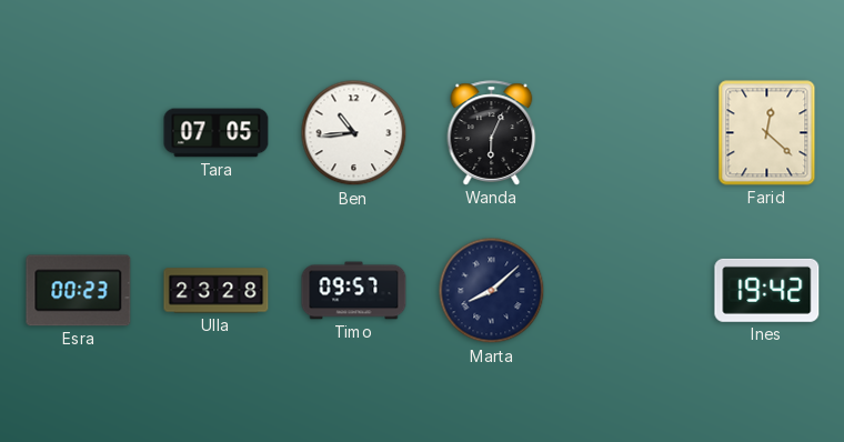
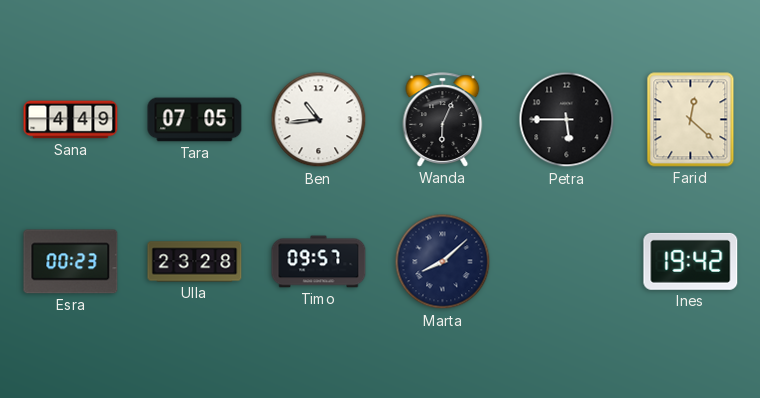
Sana: none -> 4:49
Petra: none -> 5:45
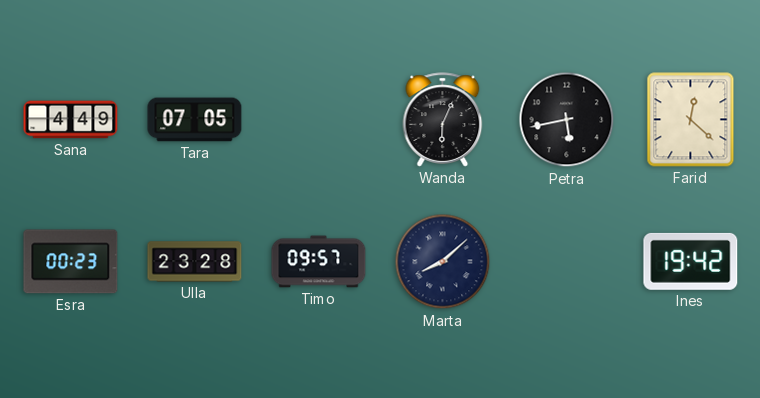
Ben: 10:44 -> none
Petra: 5:45 -> 5:43
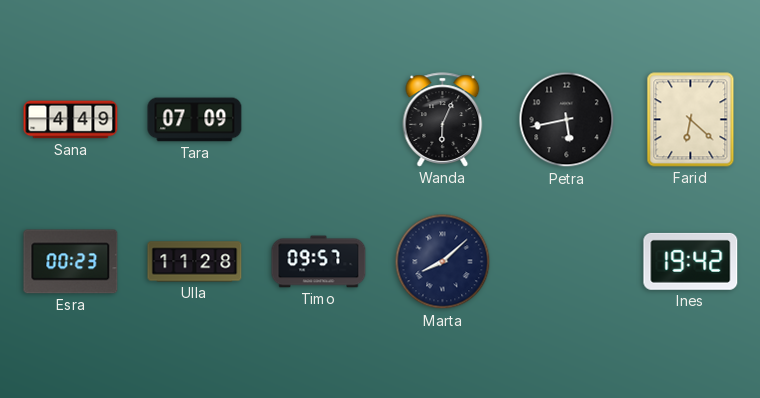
Tara: 07:05 -> 07:09
Farid: 12:22 -> 6:22
Ulla: 23:28 -> 11:28
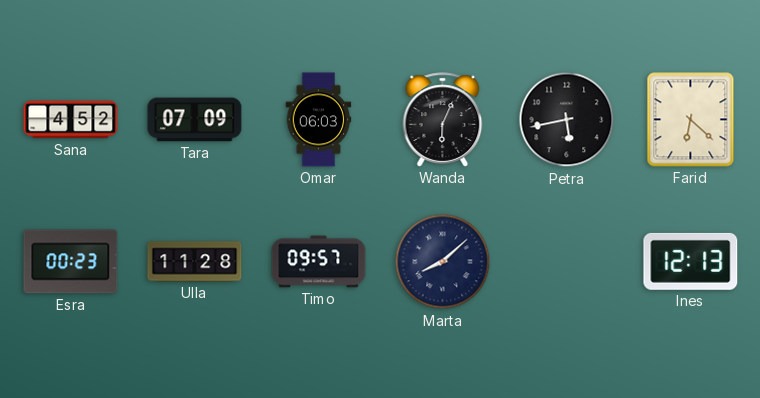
Sana: 4:49 -> 4:52
Omar: none -> 06:03
Ines: 19:42 -> 12:13
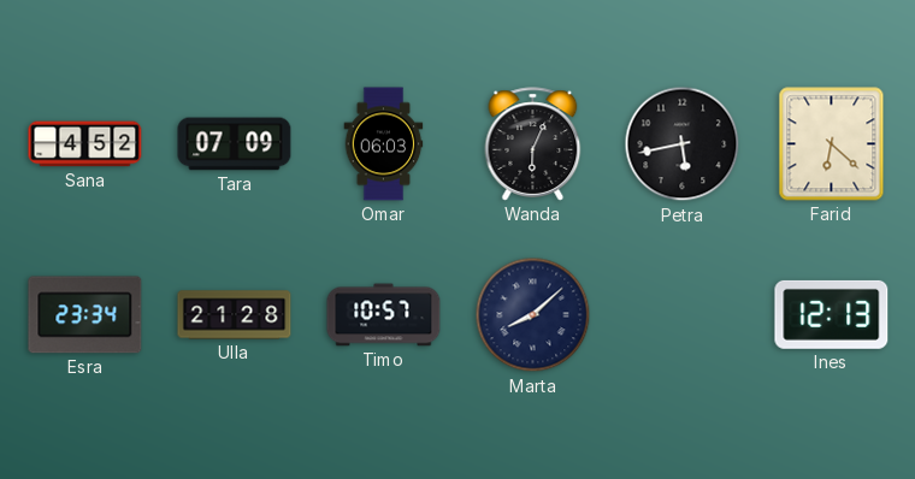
Esra: 00:23 -> 23:34
Ulla: 11:28 -> 21:28
Timo: 09:57 -> 10:57
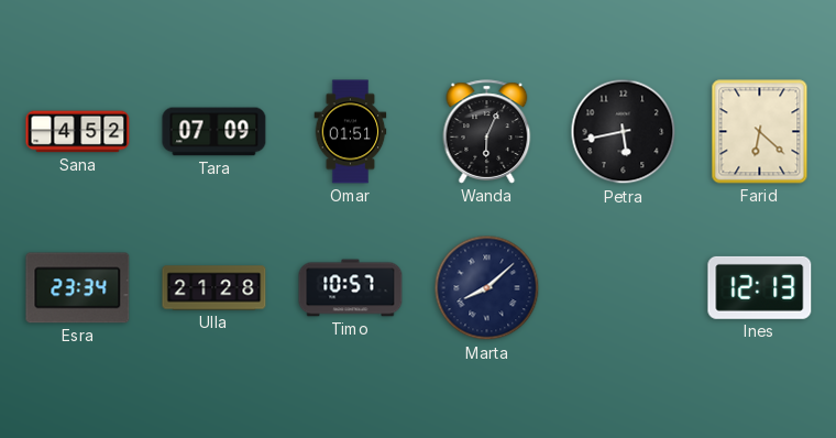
Omar: 06:03 -> 01:51
